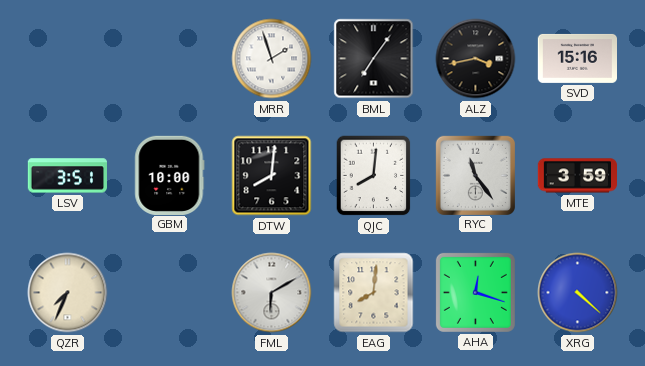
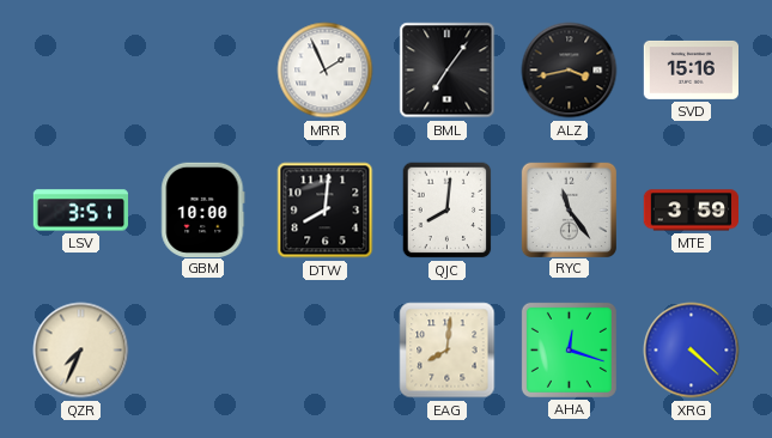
MRR: 1:57 -> 1:56
FML: 6:10 -> none
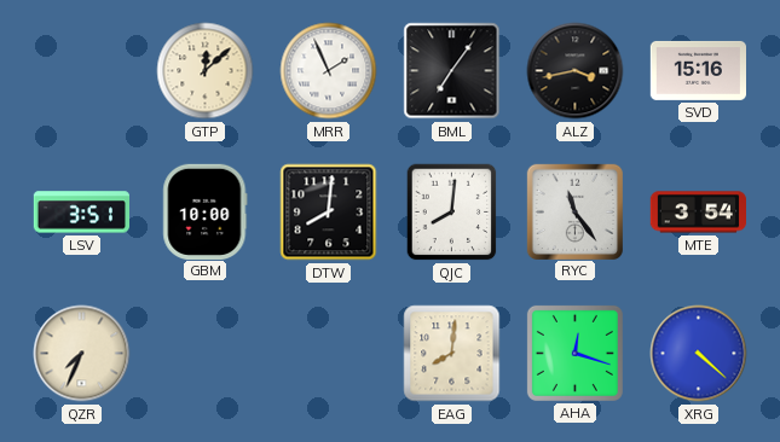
GTP: none -> 12:08
MTE: 3:59 -> 3:54
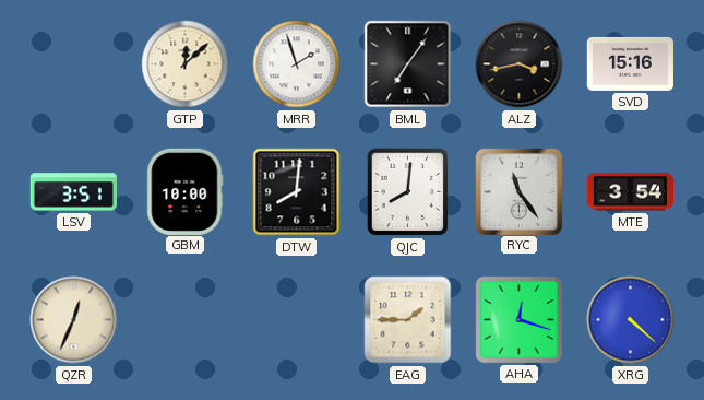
MRR: 1:56 -> 1:57
QZR: 7:34 -> 12:34
EAG: 8:01 -> 1:45
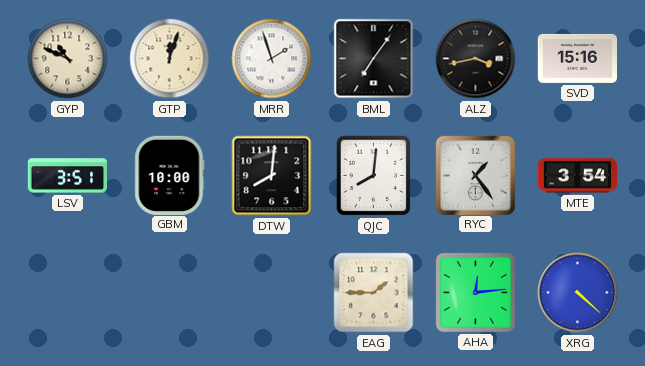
GYP: none -> 10:49
GTP: 12:08 -> 12:03
RYC: 11:24 -> 1:24
QZR: 12:34 -> none
AHA: 12:18 -> 12:14
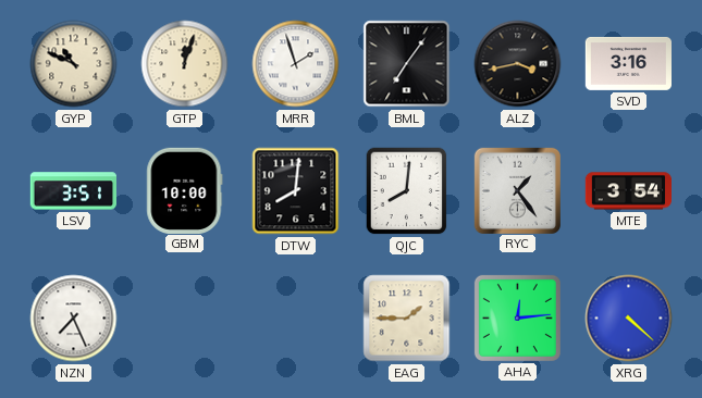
SVD: 15:16 -> 3:16
NZN: none -> 7:26
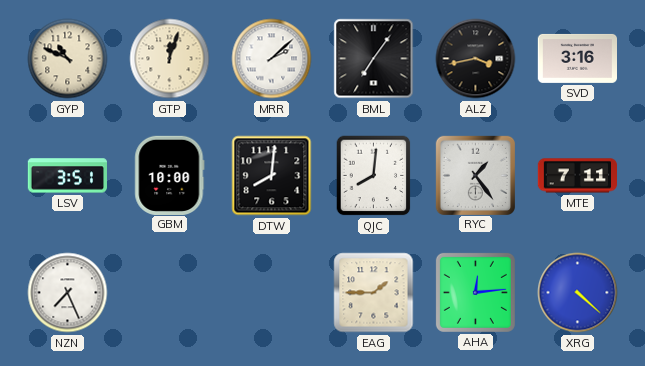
MRR: 1:57 -> 2:08
MTE: 3:54 -> 7:11
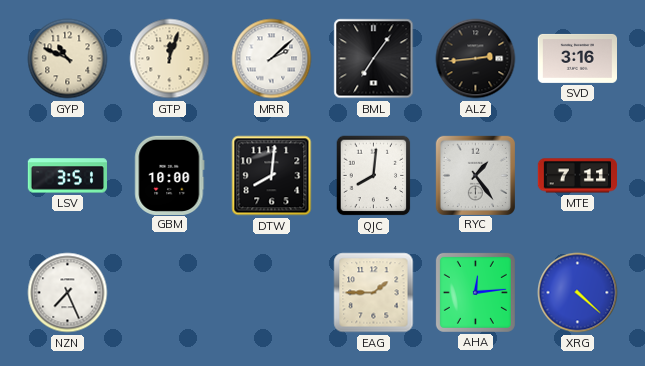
ALZ: 3:43 -> 2:44
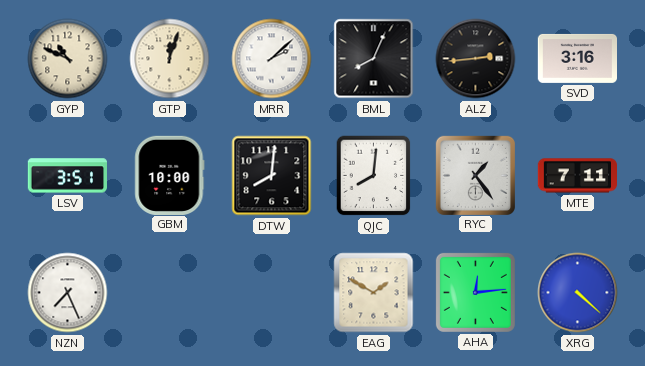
BML: 7:06 -> 8:04
EAG: 1:45 -> 1:50
